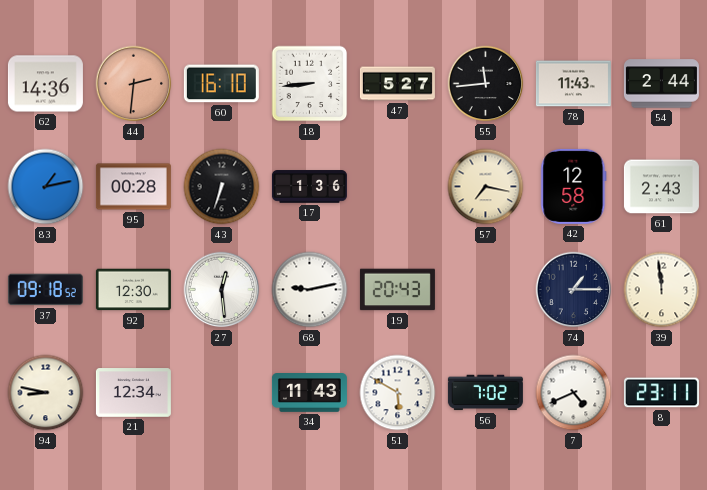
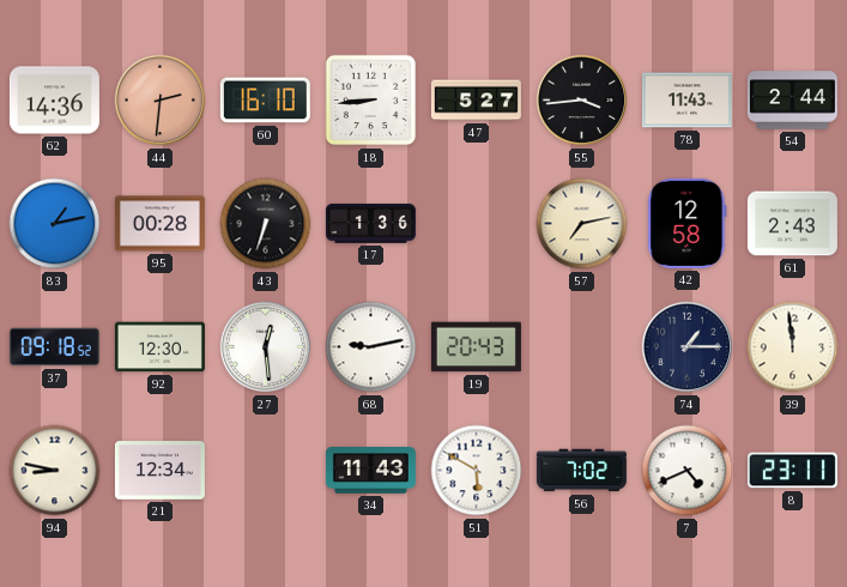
55: 11:44 -> 3:44
57: 7:17 -> 7:13
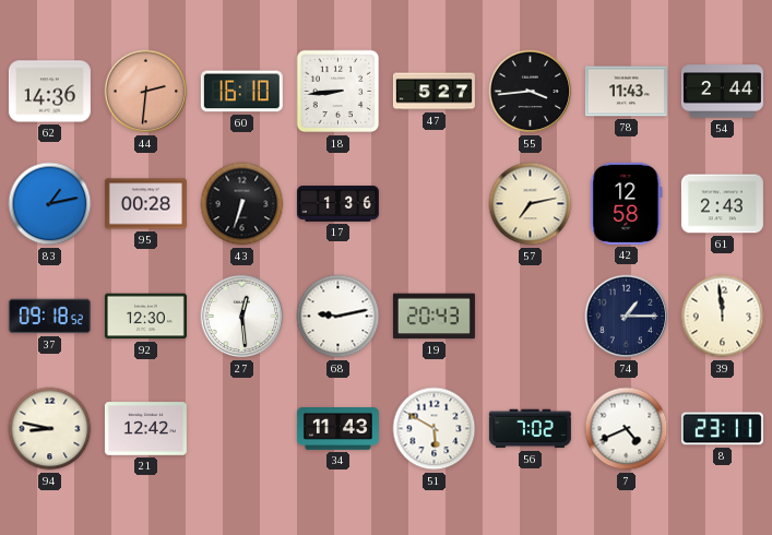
21: 12:34 -> 12:42
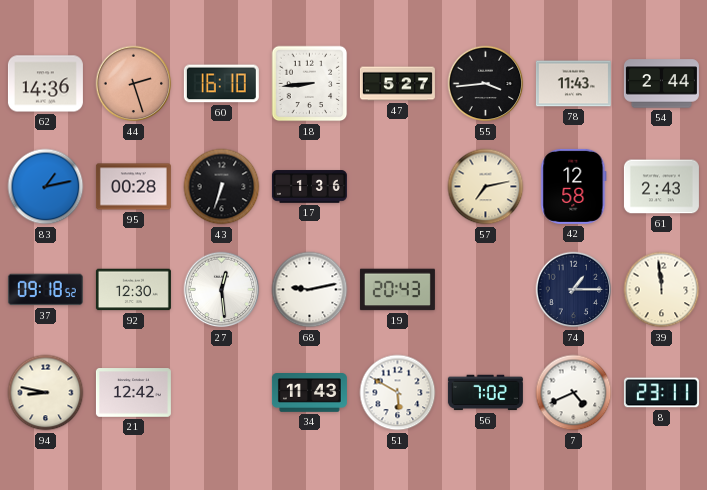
44: 2:31 -> 2:27
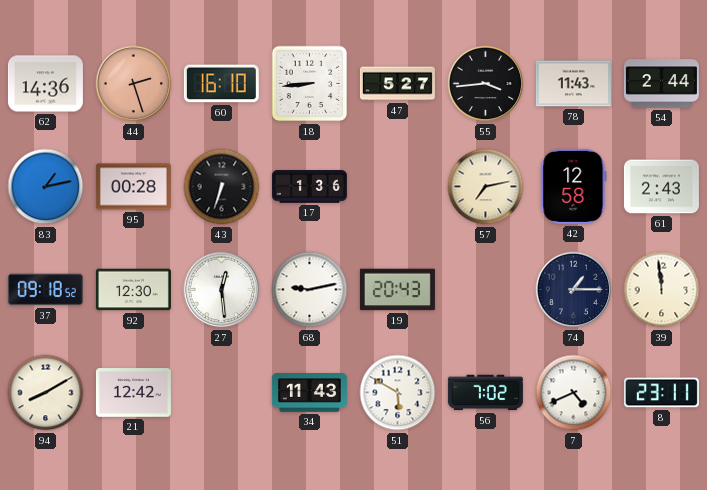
94: 8:47 -> 8:10
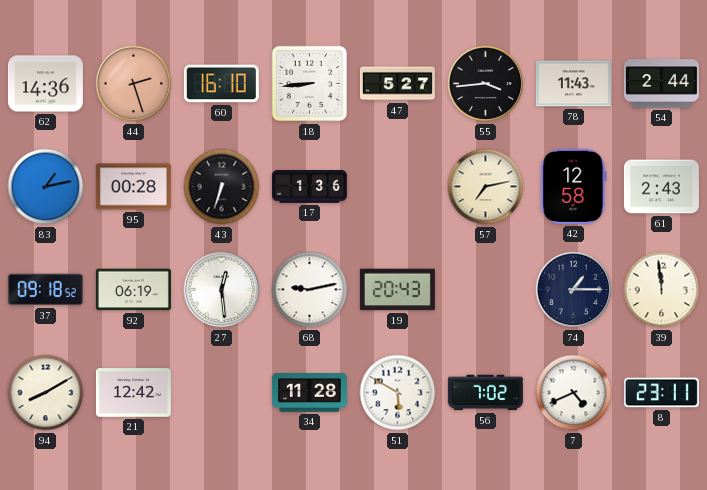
92: 12:30 -> 06:19
34: 11:43 -> 11:28
